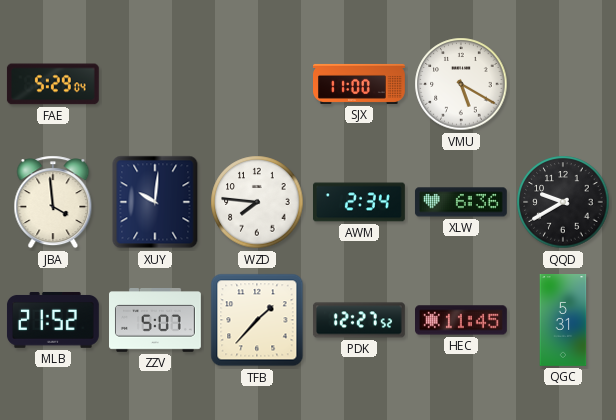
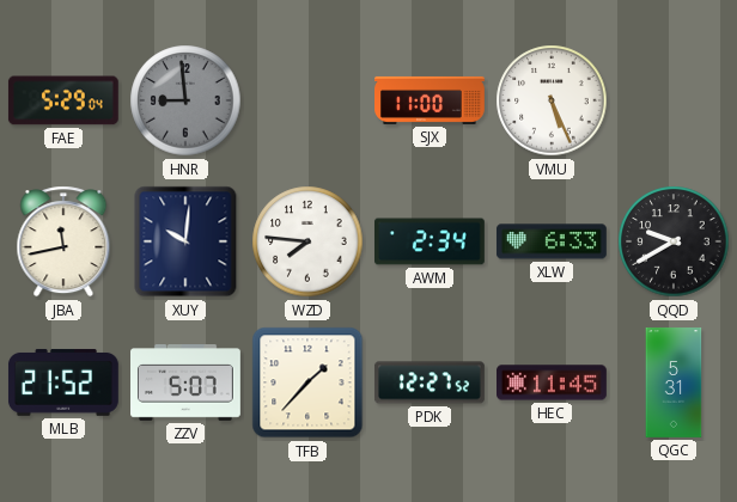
HNR: none -> 8:59
VMU: 5:20 -> 5:26
JBA: 3:59 -> 11:43
XLW: 6:36 -> 6:33
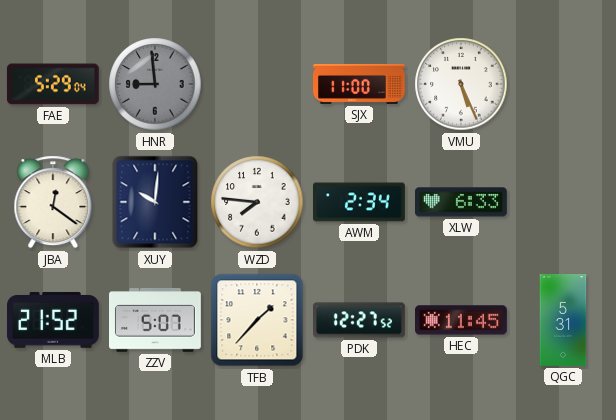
JBA: 11:43 -> 12:21
QQD: 9:40 -> none
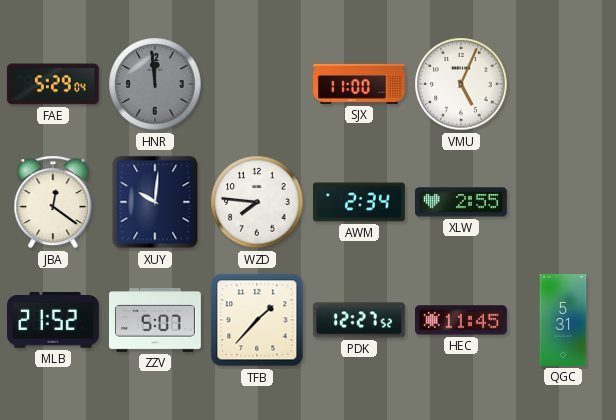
HNR: 8:59 -> 11:59
VMU: 5:26 -> 5:04
XLW: 6:33 -> 2:55
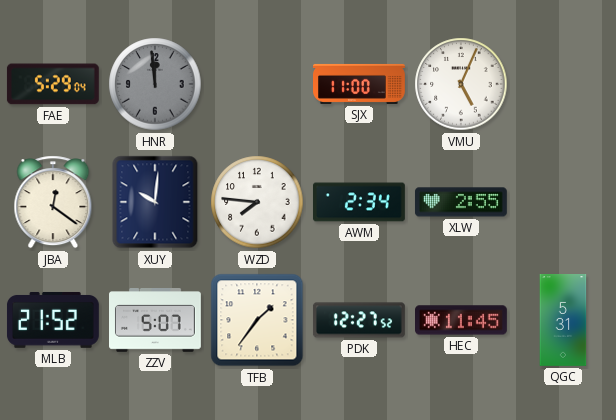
TFB: 1:37 -> 1:36
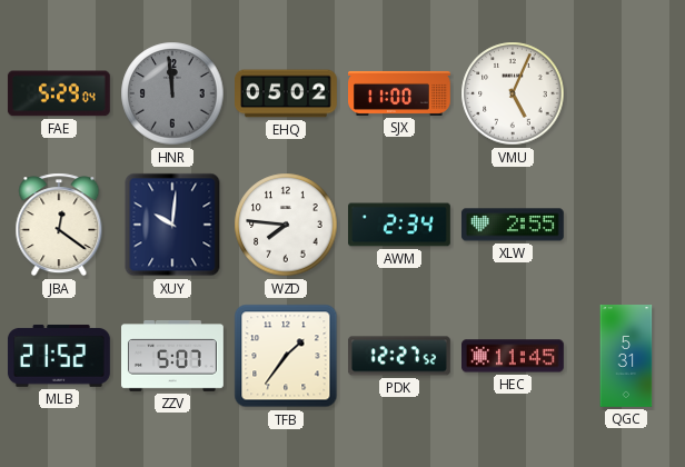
EHQ: none -> 05:02
